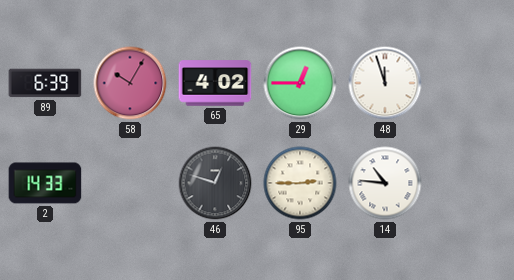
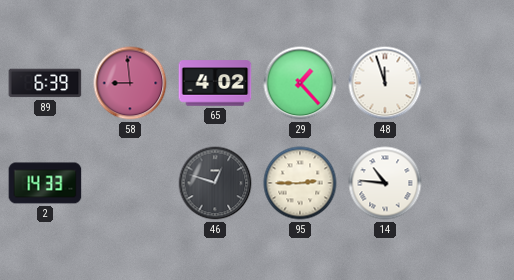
58: 10:05 -> 8:59
29: 12:45 -> 1:23
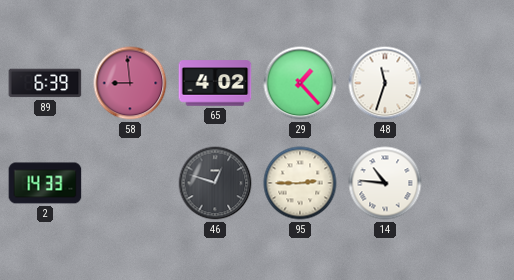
48: 11:57 -> 11:33
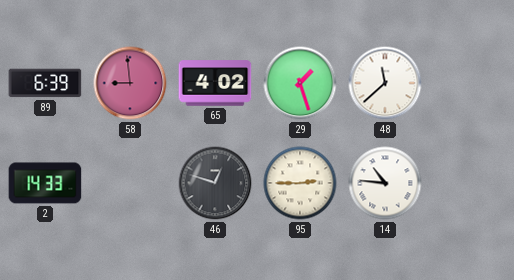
29: 1:23 -> 1:27
48: 11:33 -> 11:38
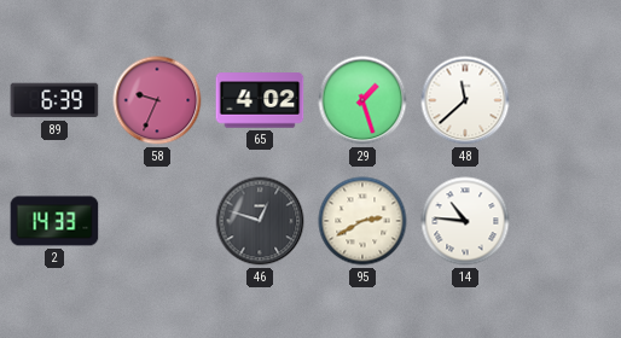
58: 8:59 -> 9:34
95: 2:45 -> 2:40
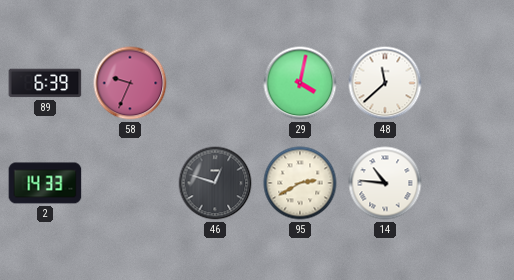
65: 4:02 -> none
29: 1:27 -> 4:02
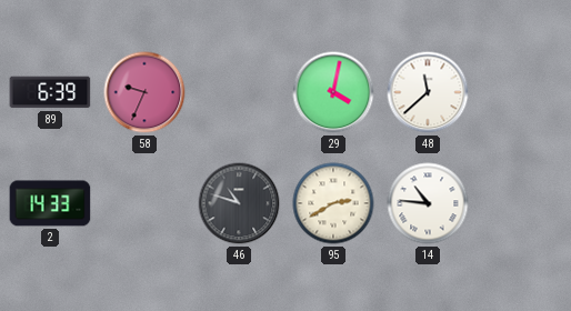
46: 12:48 -> 10:48
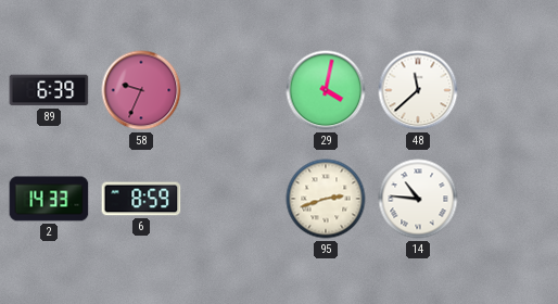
6: none -> 8:59
46: 10:48 -> none
95: 2:40 -> 2:42
